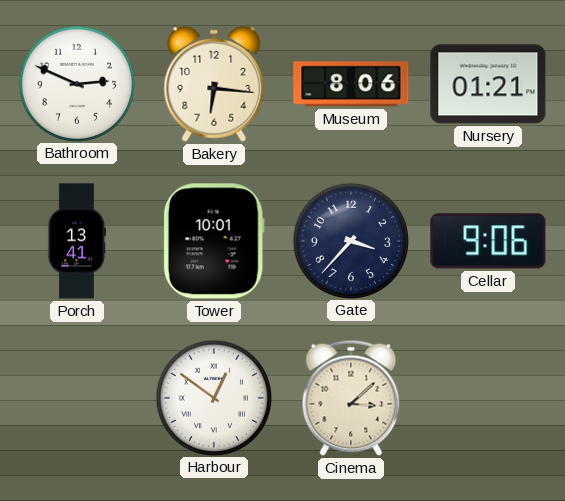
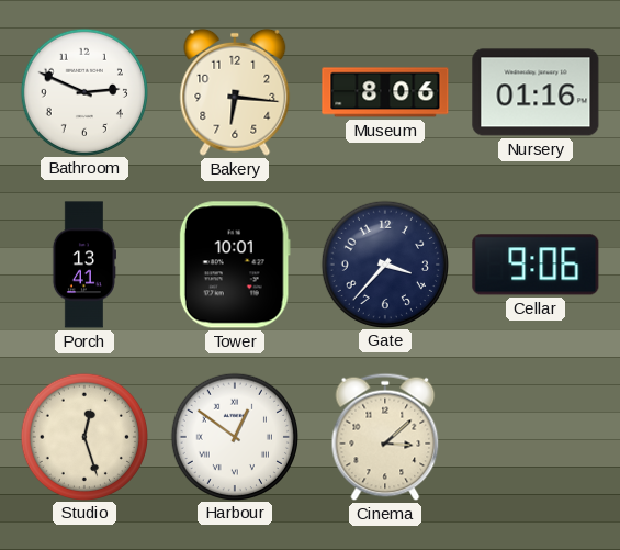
Nursery: 01:21 -> 01:16
Studio: none -> 12:27
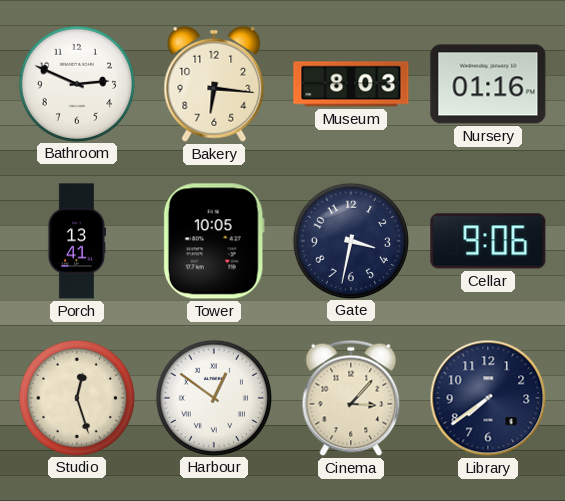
Museum: 8:06 -> 8:03
Tower: 10:01 -> 10:05
Gate: 3:37 -> 3:32
Cinema: 3:08 -> 3:07
Library: none -> 7:39
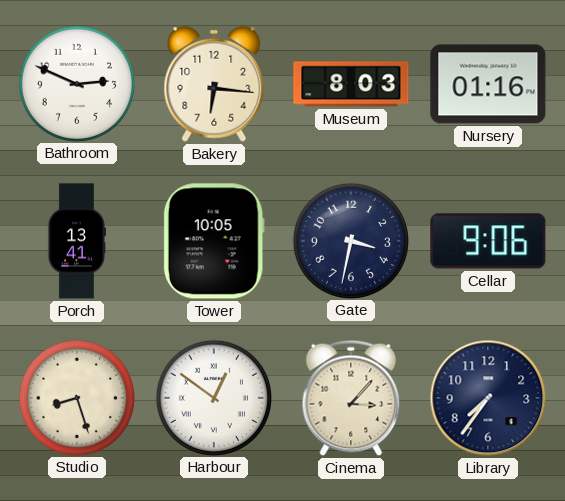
Studio: 12:27 -> 8:27
Library: 7:39 -> 7:36
